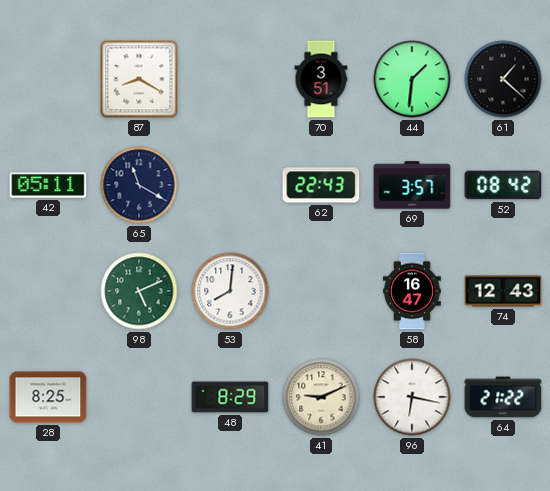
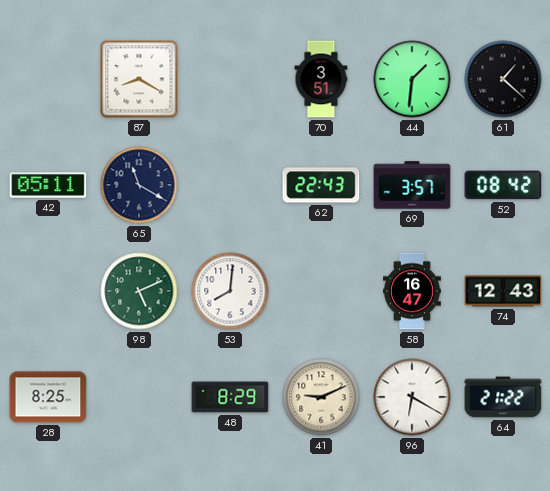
96: 6:17 -> 6:20
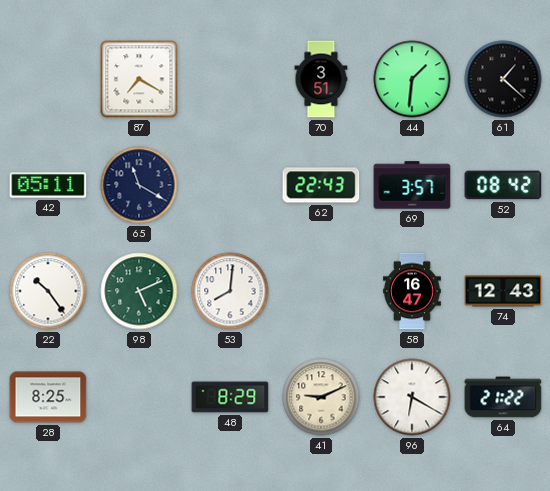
87: 8:20 -> 7:20
22: none -> 10:24
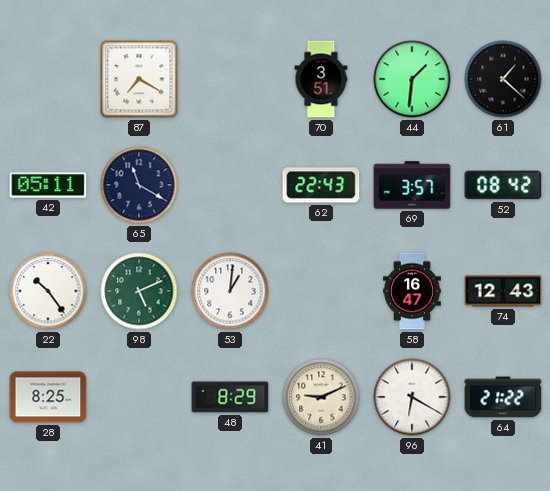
53: 8:01 -> 1:01
